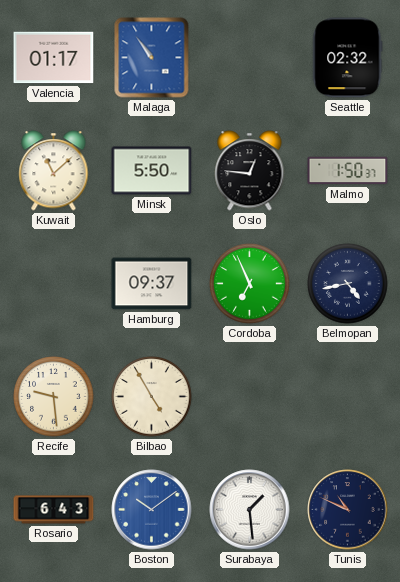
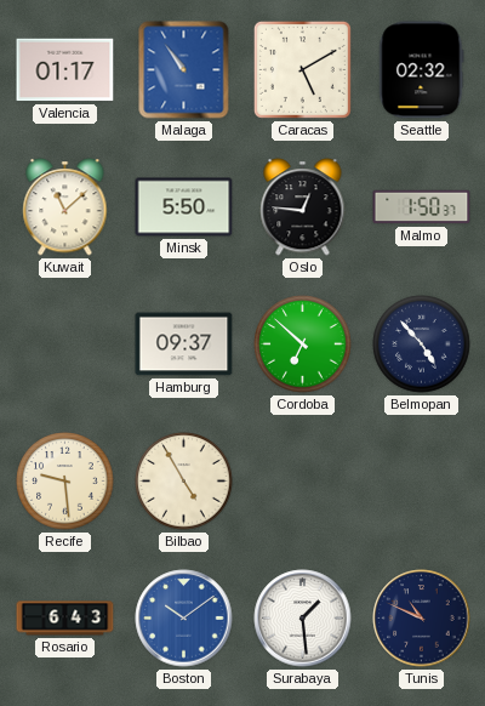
Caracas: none -> 5:10
Cordoba: 6:56 -> 6:52
Belmopan: 4:43 -> 4:53
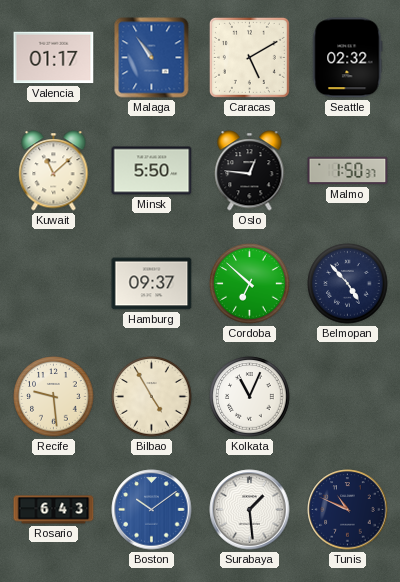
Kolkata: none -> 11:04
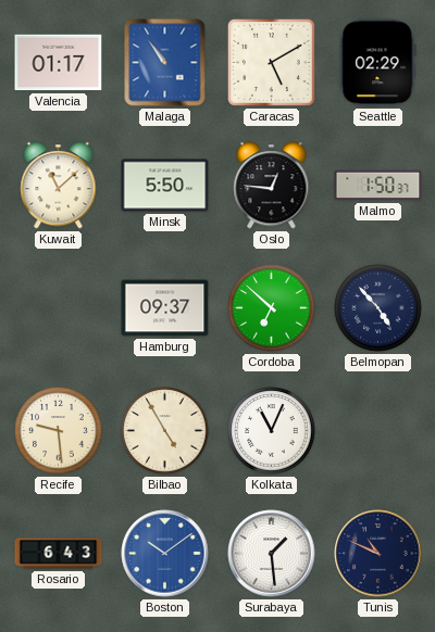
Seattle: 02:32 -> 02:29
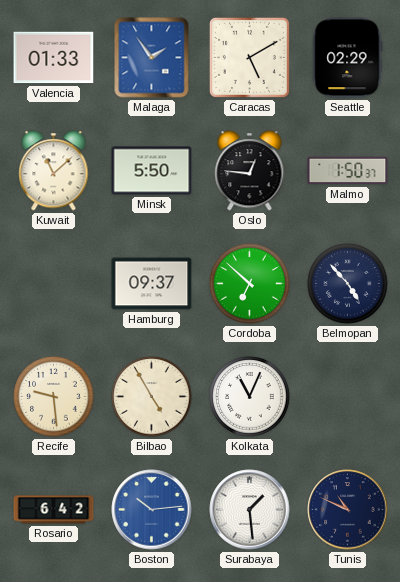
Valencia: 01:17 -> 01:33
Malaga: 10:54 -> 1:54
Rosario: 6:43 -> 6:42
Boston: 10:09 -> 10:14
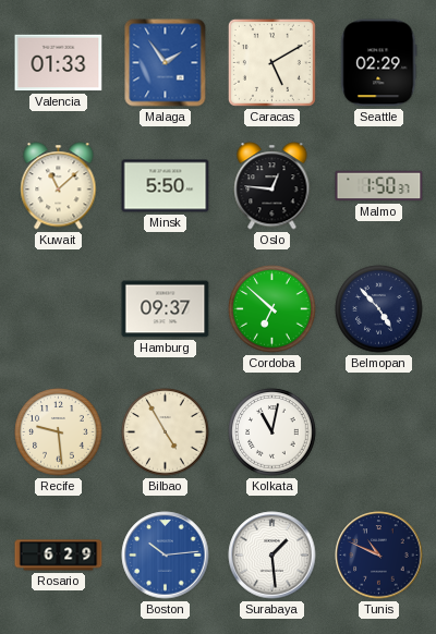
Kolkata: 11:04 -> 11:02
Rosario: 6:42 -> 6:29
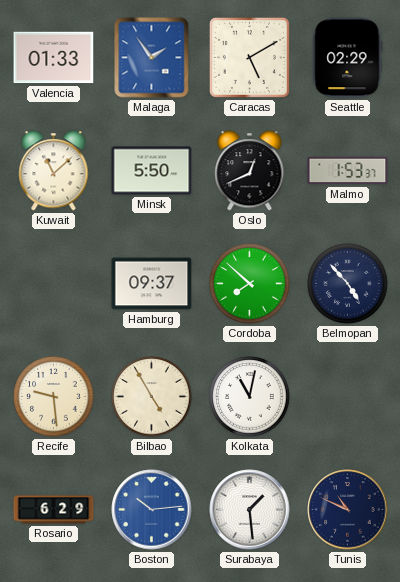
Oslo: 12:46 -> 12:41
Malmo: 1:50 -> 1:53
Cordoba: 6:52 -> 7:52
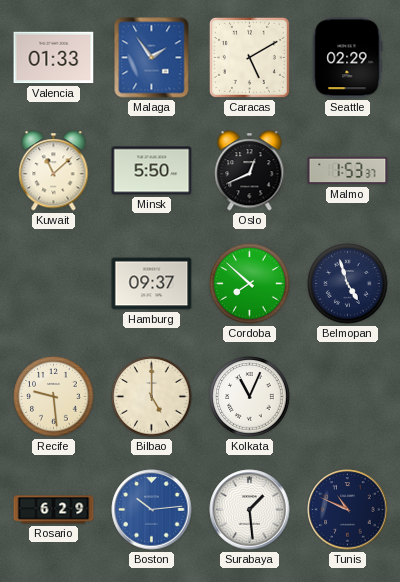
Belmopan: 4:53 -> 4:57
Bilbao: 4:55 -> 5:00
Kolkata: 11:02 -> 11:04
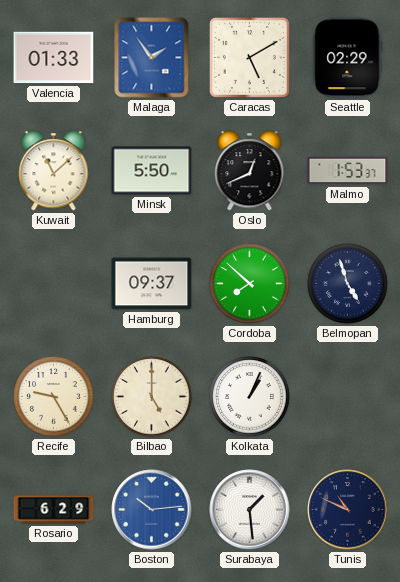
Recife: 9:29 -> 9:25
Kolkata: 11:04 -> 1:04
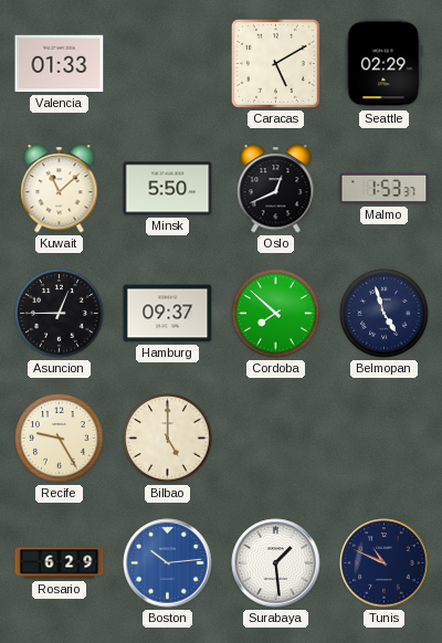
Malaga: 1:54 -> none
Asuncion: none -> 12:45
Kolkata: 1:04 -> none
